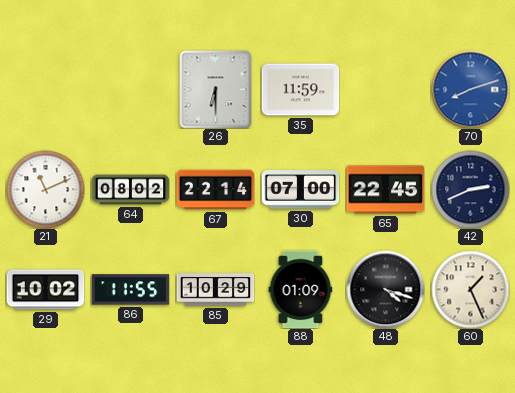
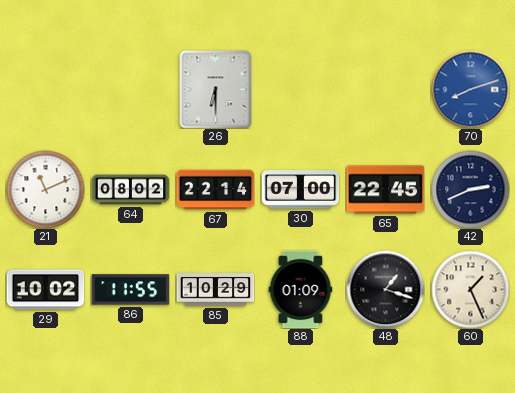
35: 11:59 -> none
48: 4:18 -> 1:18
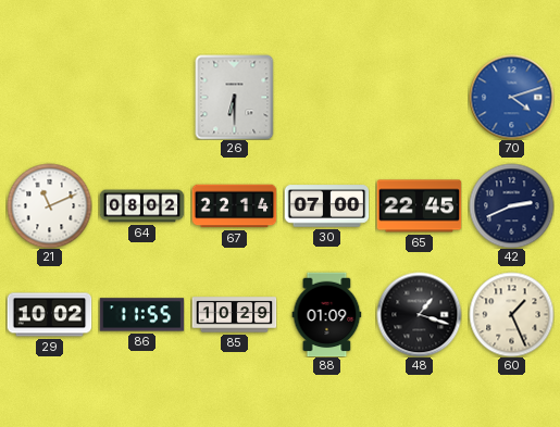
70: 8:12 -> 4:12
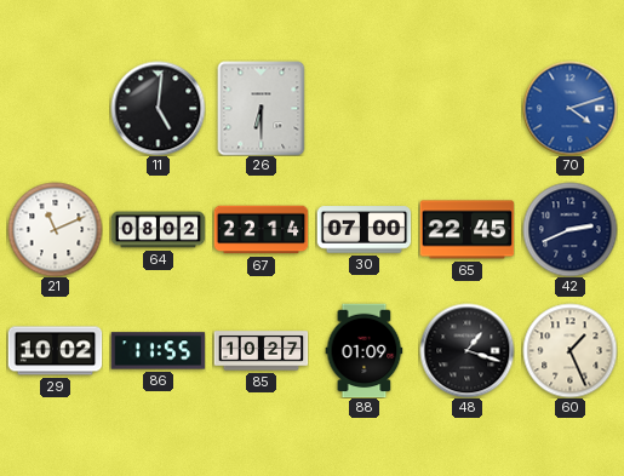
11: none -> 5:01
85: 10:29 -> 10:27
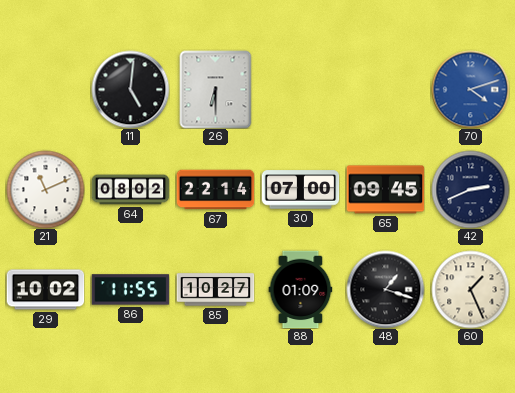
65: 22:45 -> 09:45
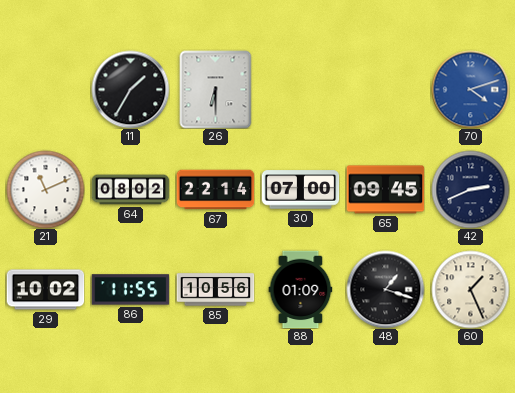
11: 5:01 -> 1:35
85: 10:27 -> 10:56
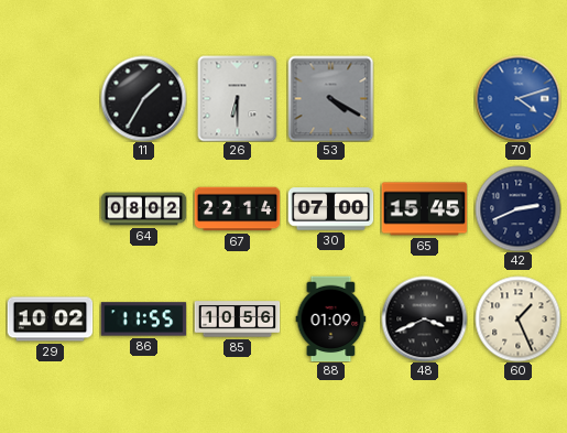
53: none -> 4:20
21: 11:11 -> none
65: 09:45 -> 15:45
48: 1:18 -> 3:41
